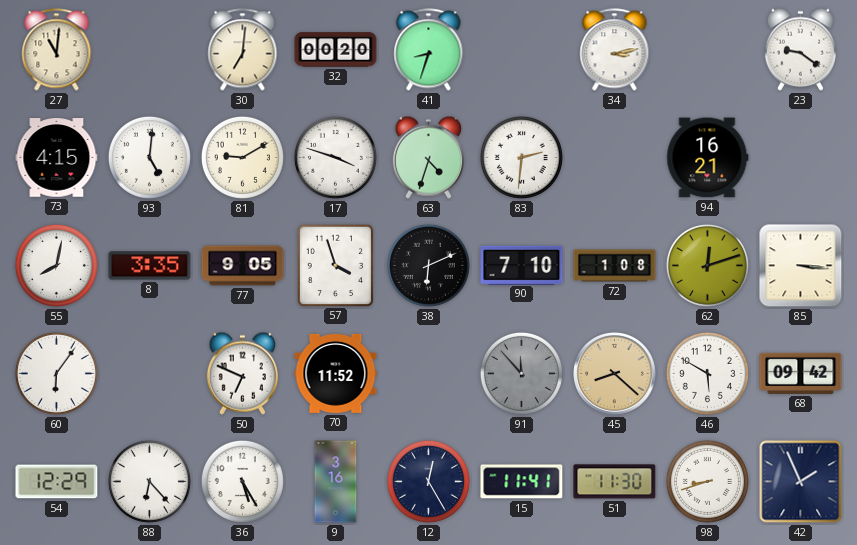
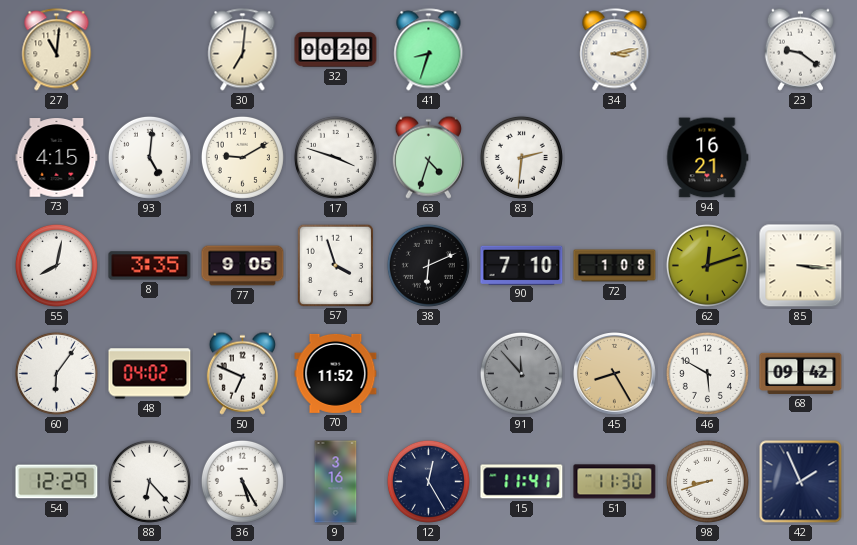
48: none -> 04:02
45: 8:22 -> 8:25
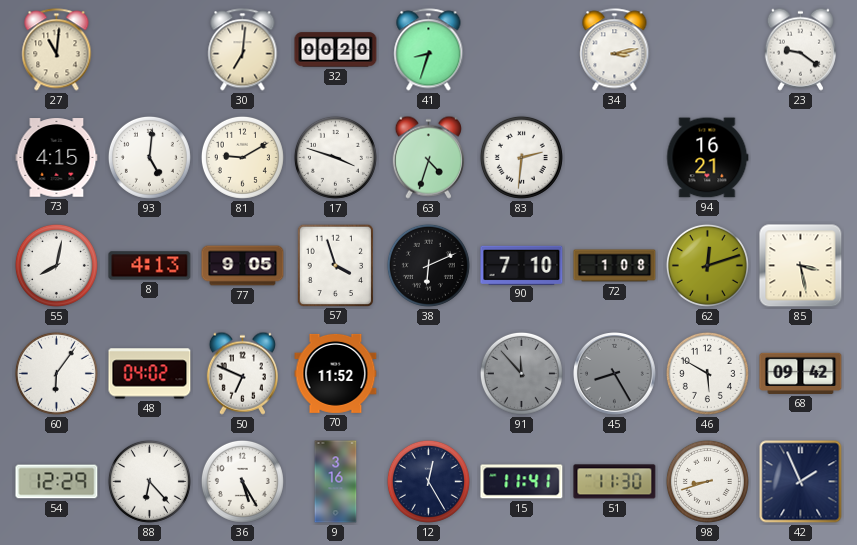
8: 3:35 -> 4:13
85: 3:16 -> 3:28
45 dial: champagne -> grey
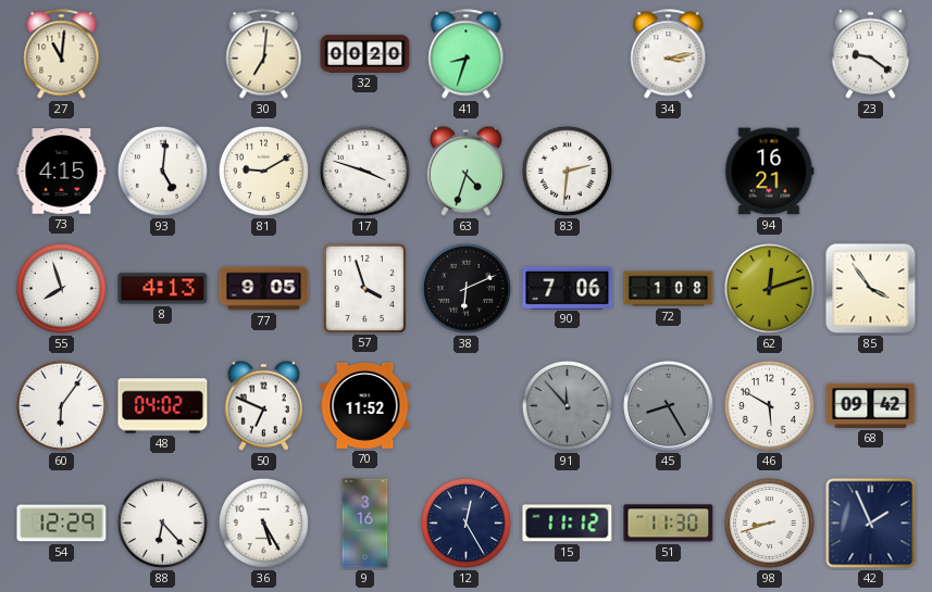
55: 8:02 -> 7:57
90: 7:10 -> 7:06
85: 3:28 -> 3:54
15: 11:41 -> 11:12
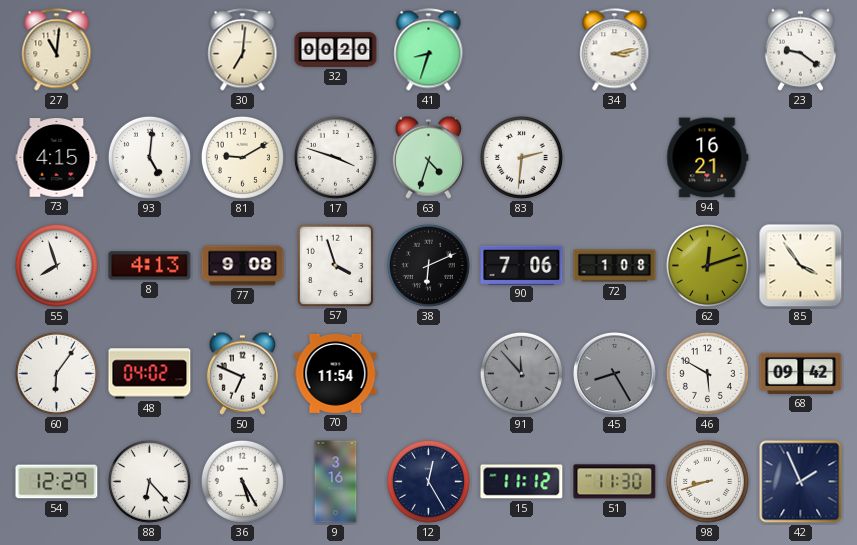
77: 9:05 -> 9:08
70: 11:52 -> 11:54
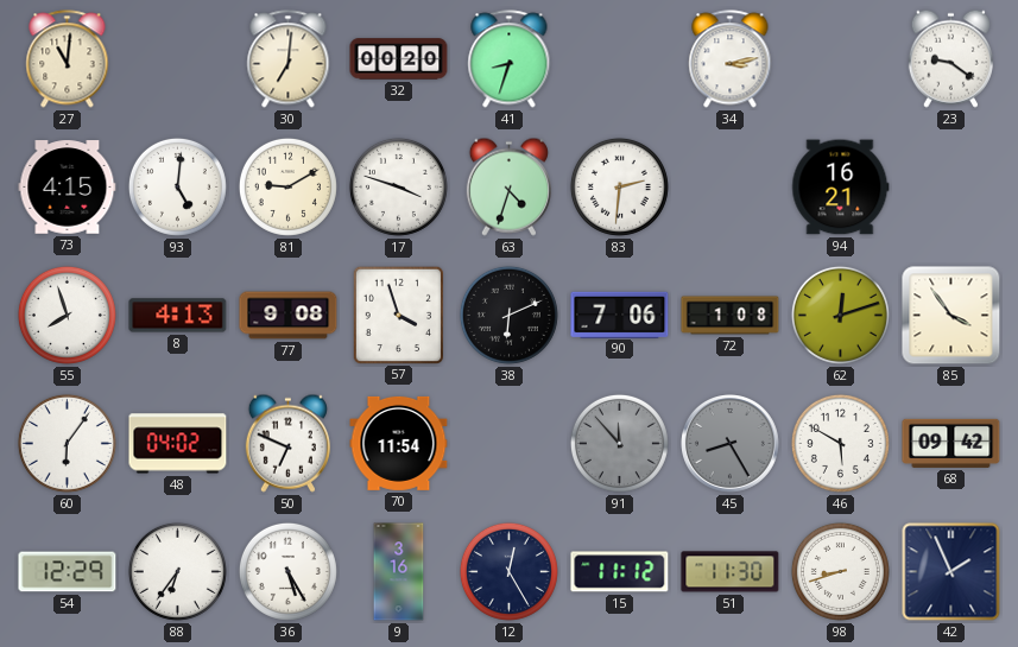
88: 6:23 -> 6:36
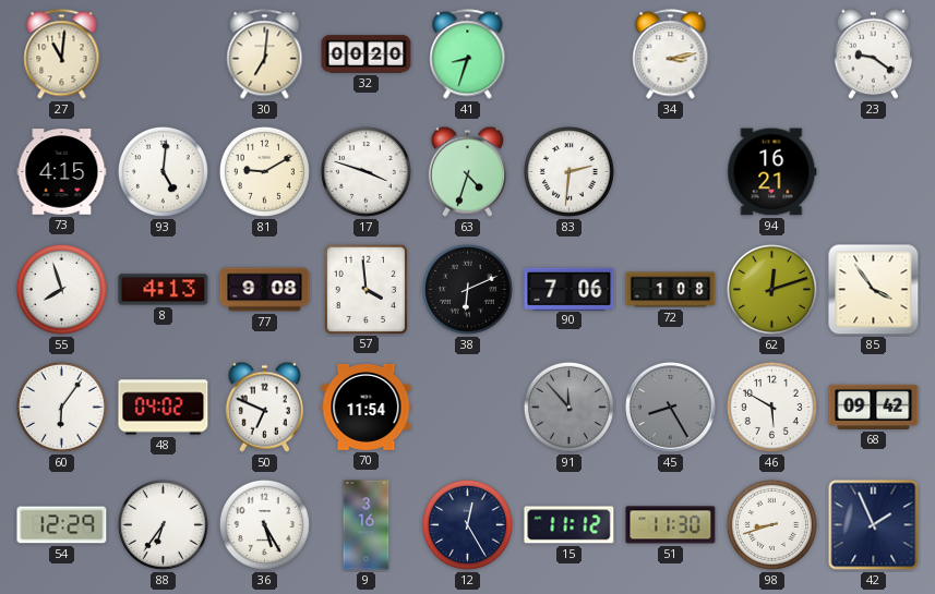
57: 3:57 -> 3:59
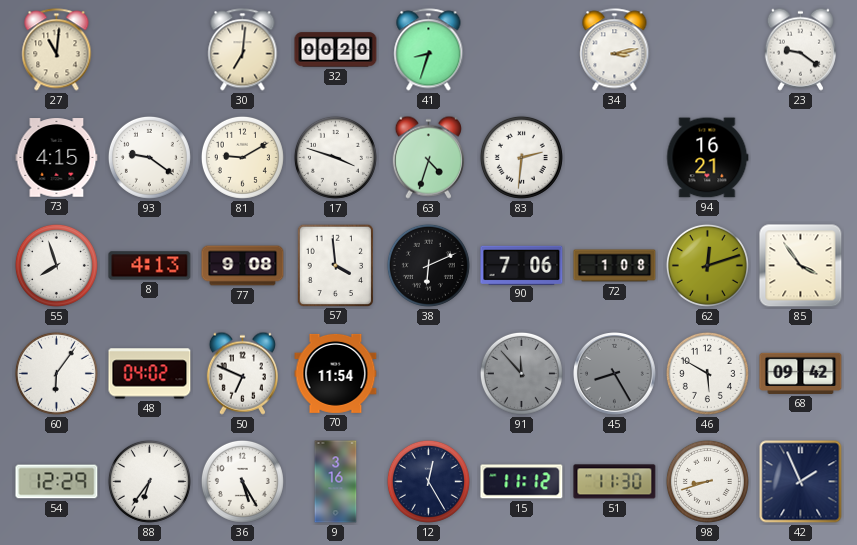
93: 5:01 -> 9:21
